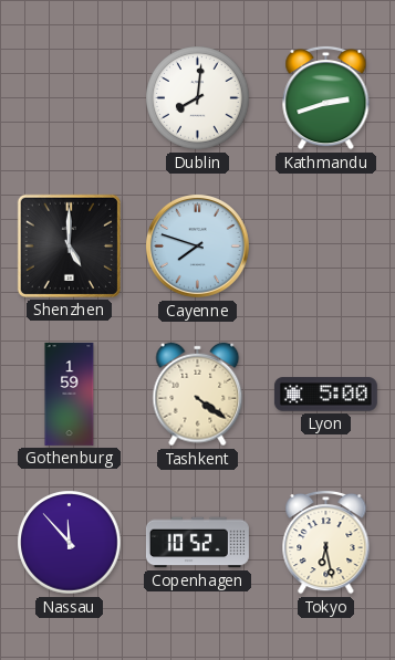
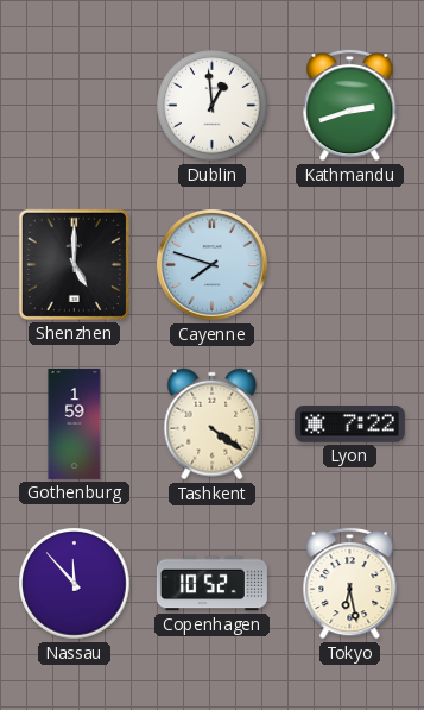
Dublin: 8:01 -> 12:59
Lyon: 5:00 -> 7:22
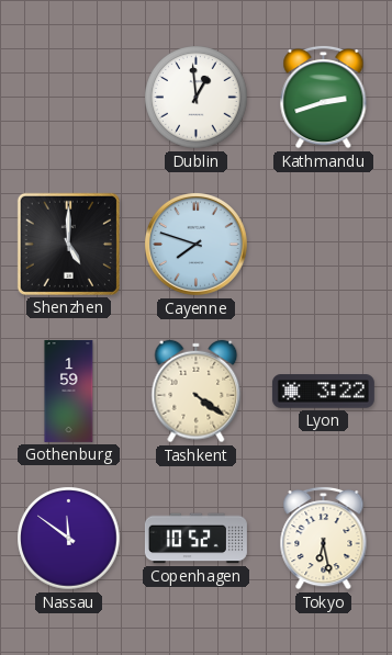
Lyon: 7:22 -> 3:22
Nassau: 11:53 -> 11:51
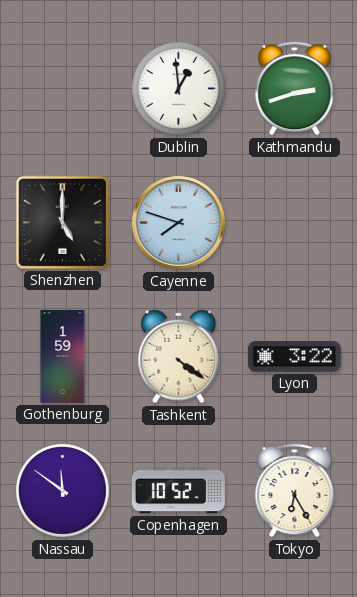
Tokyo: 6:28 -> 6:25
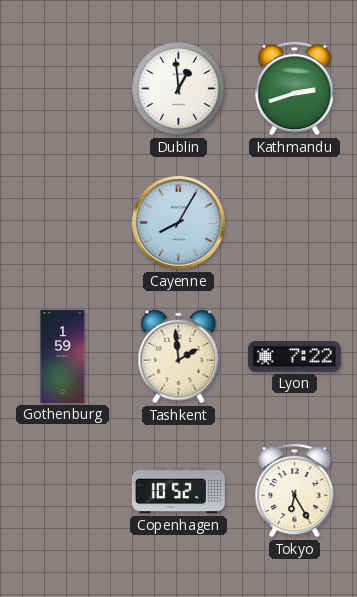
Shenzhen: 5:00 -> none
Cayenne: 7:48 -> 8:05
Tashkent: 4:21 -> 1:59
Lyon: 3:22 -> 7:22
Nassau: 11:51 -> none
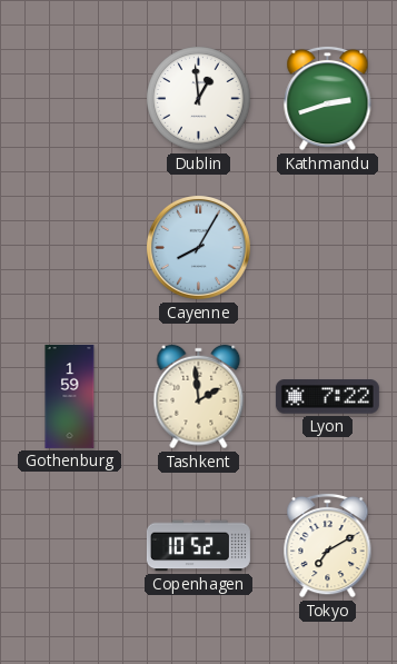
Tokyo: 6:25 -> 7:10
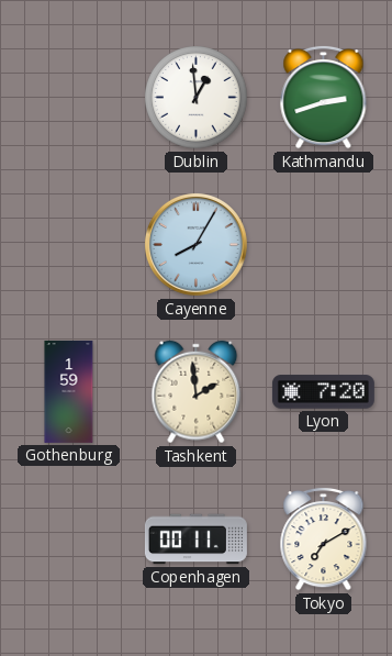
Lyon: 7:22 -> 7:20
Copenhagen: 10:52 -> 00:11
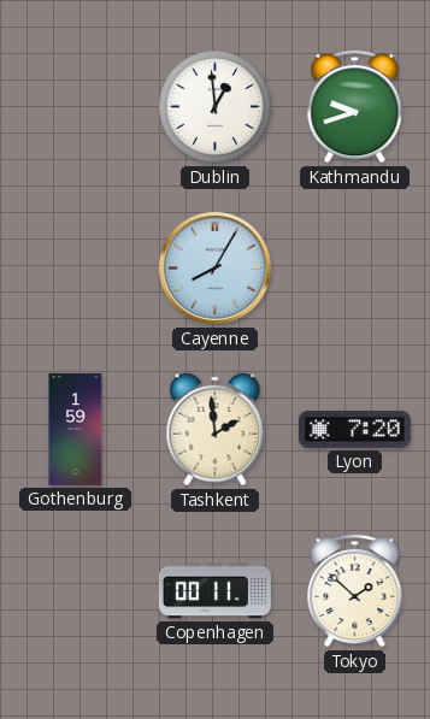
Kathmandu: 2:42 -> 9:42
Tokyo: 7:10 -> 1:52
